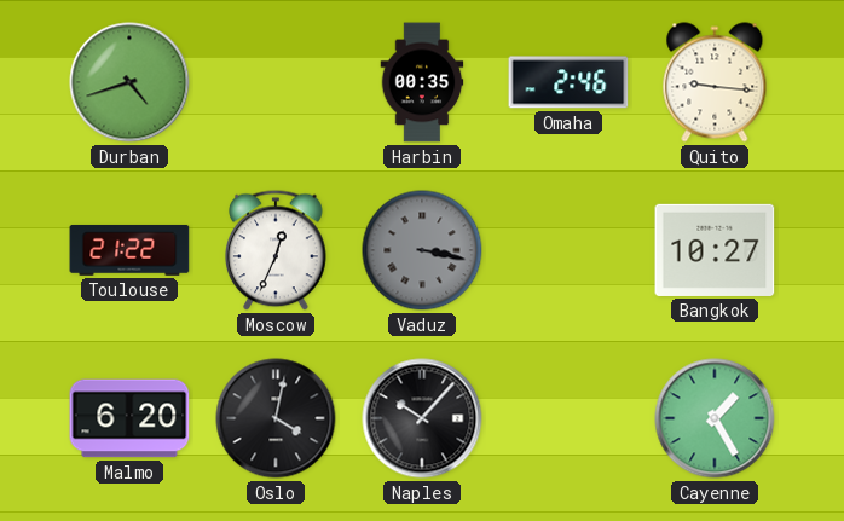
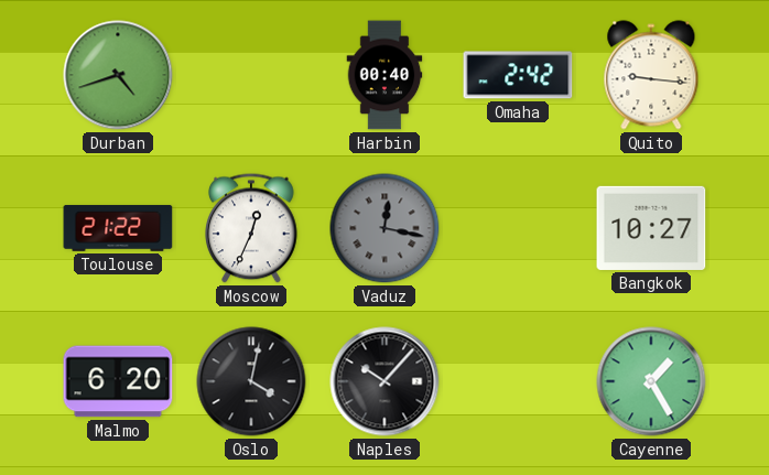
Harbin: 00:35 -> 00:40
Omaha: 2:46 -> 2:42
Vaduz: 3:17 -> 12:17
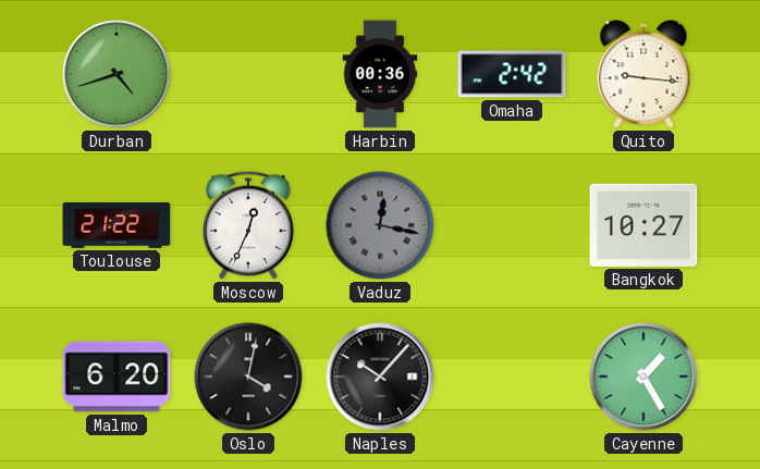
Harbin: 00:40 -> 00:36
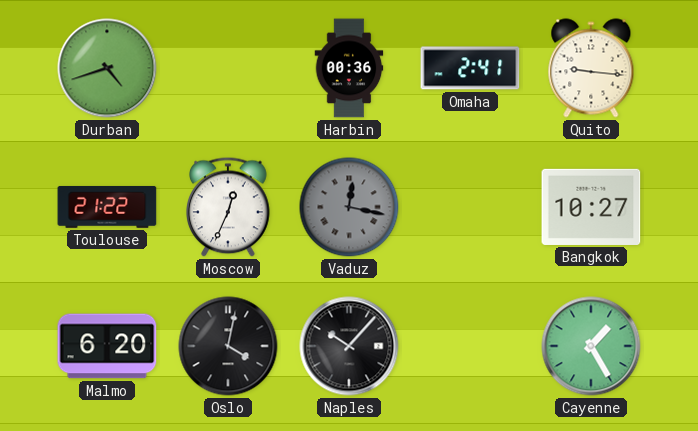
Omaha: 2:42 -> 2:41
